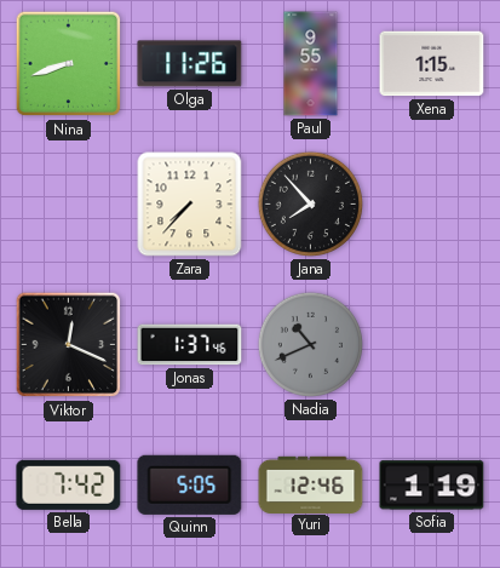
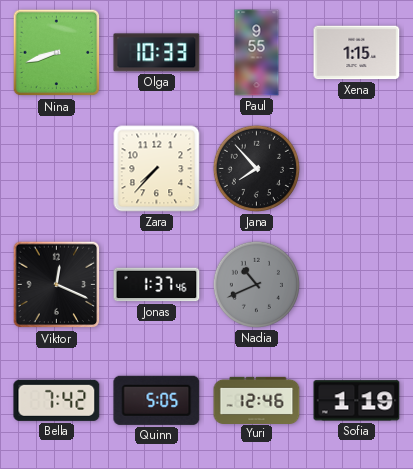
Olga: 11:26 -> 10:33
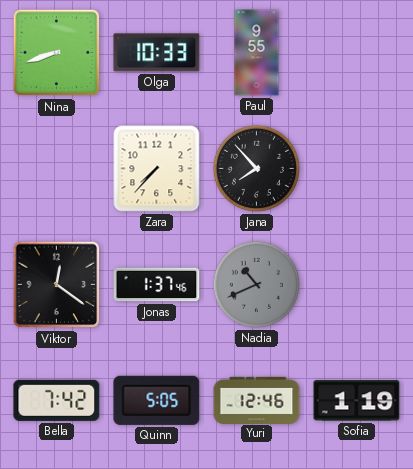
Xena: 1:15 -> none
Viktor: 12:19 -> 12:21
